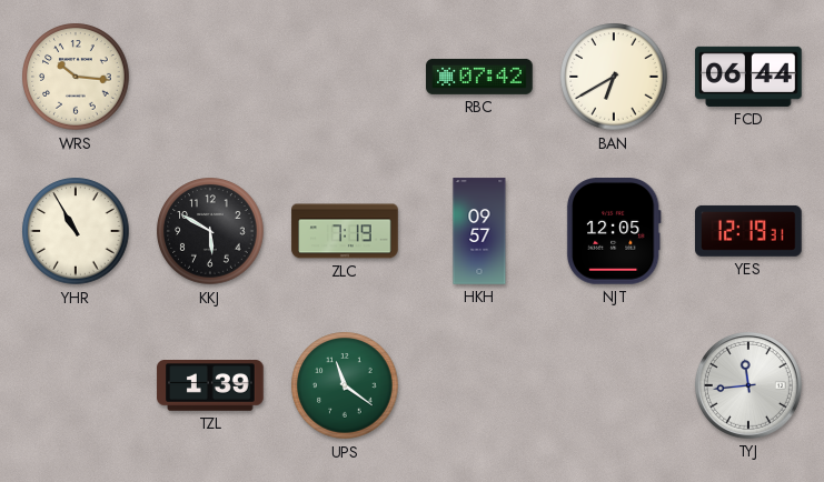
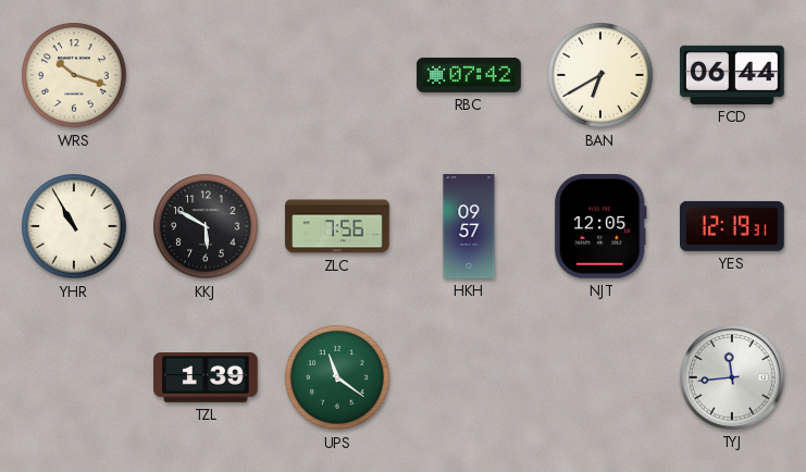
WRS: 10:16 -> 10:18
ZLC: 7:19 -> 7:56
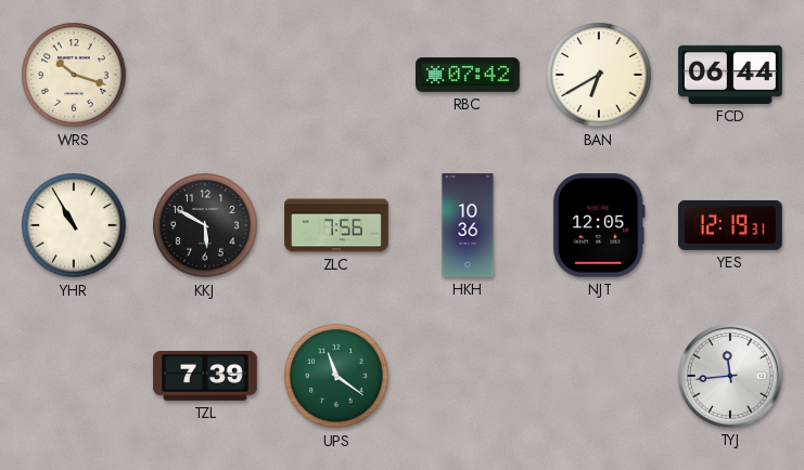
HKH: 09:57 -> 10:36
TZL: 1:39 -> 7:39
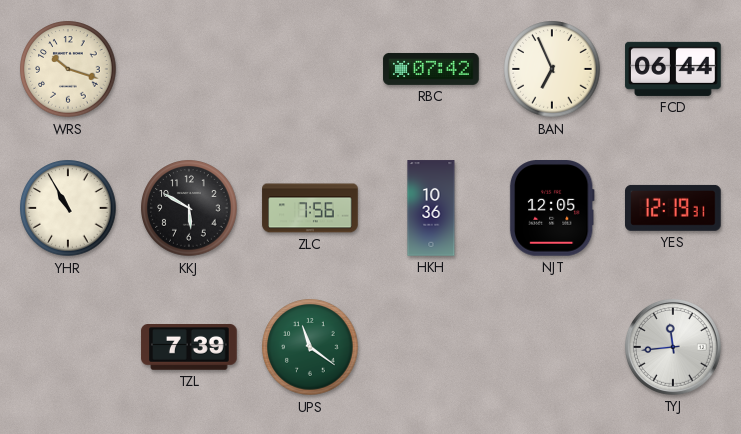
BAN: 6:40 -> 6:56
